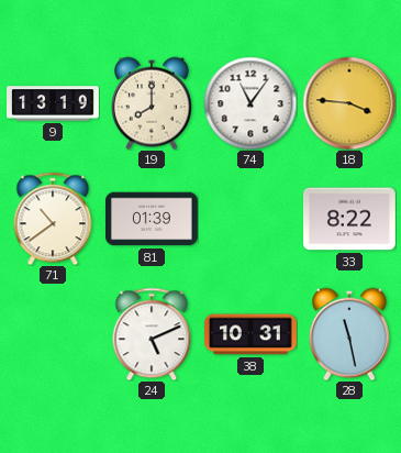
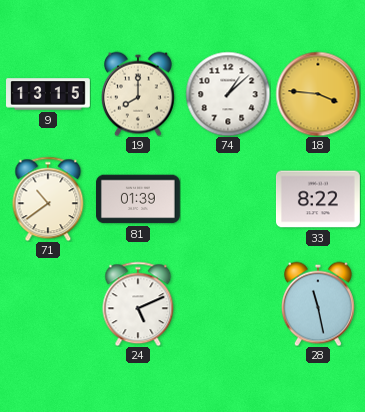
9: 13:19 -> 13:15
74: 11:06 -> 1:08
38: 10:31 -> none
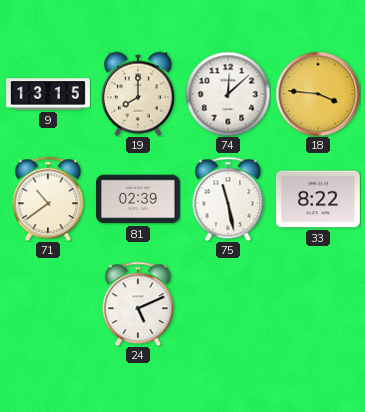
74: 1:08 -> 12:08
81: 01:39 -> 02:39
75: none -> 11:28
28: 11:28 -> none
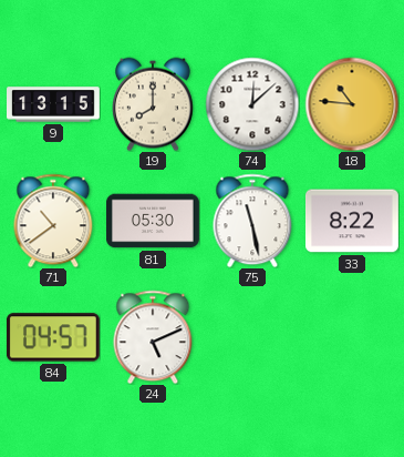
18: 3:46 -> 10:46
81: 02:39 -> 05:30
84: none -> 04:57
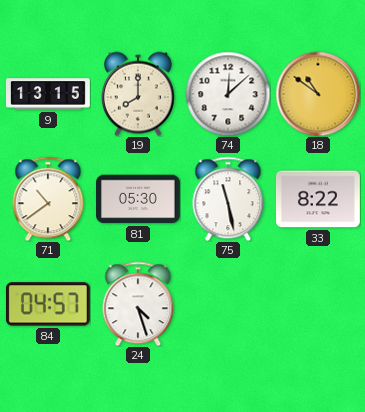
18: 10:46 -> 10:51
24: 5:11 -> 4:27
